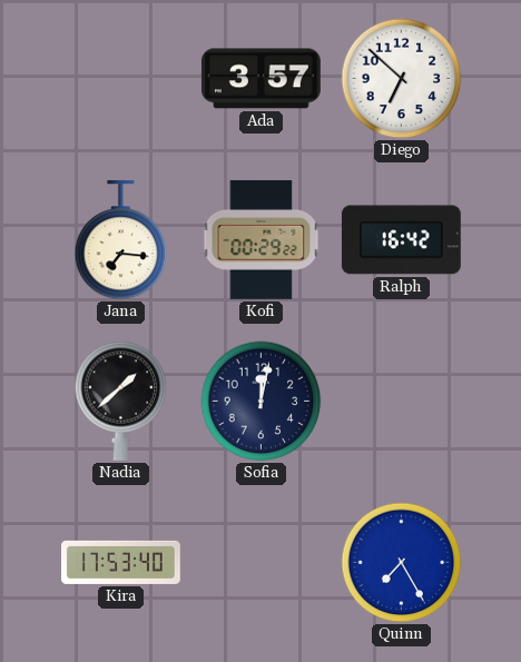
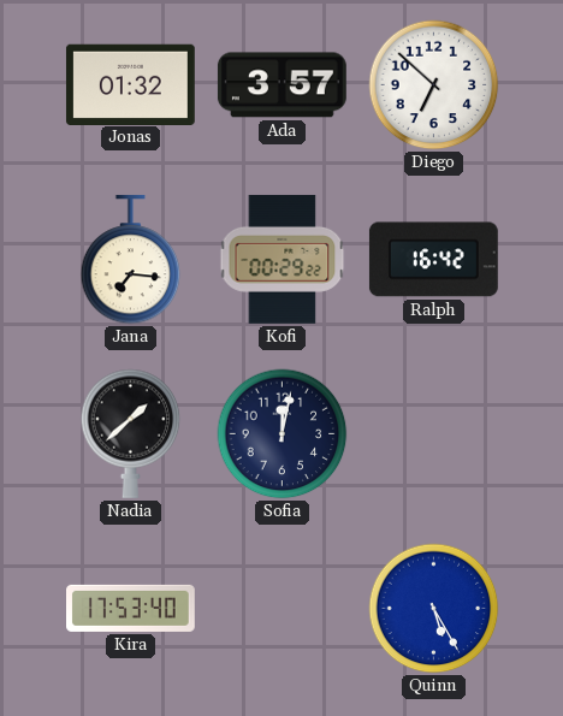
Jonas: none -> 01:32
Quinn: 7:25 -> 5:25
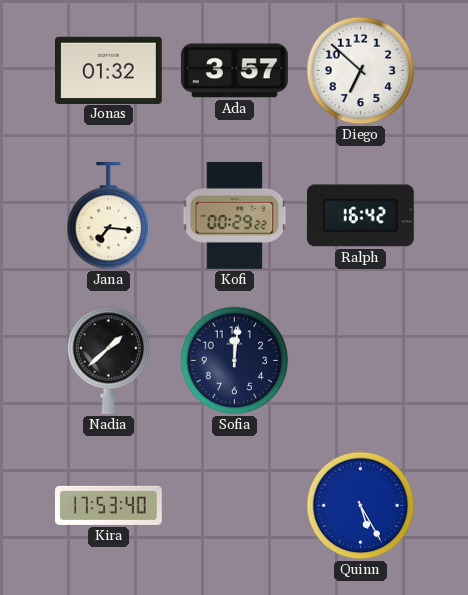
Sofia: 12:02 -> 12:01
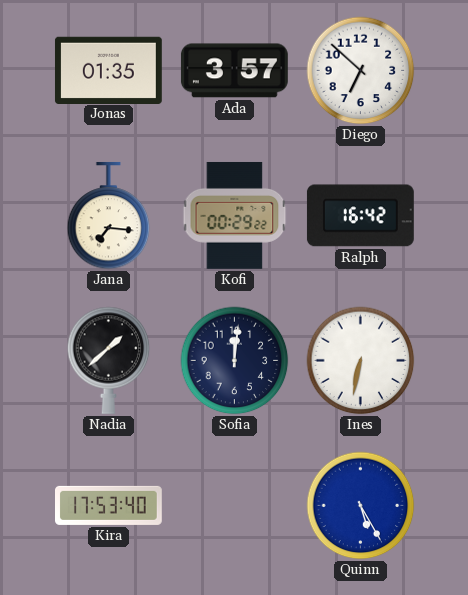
Jonas: 01:32 -> 01:35
Ines: none -> 6:32
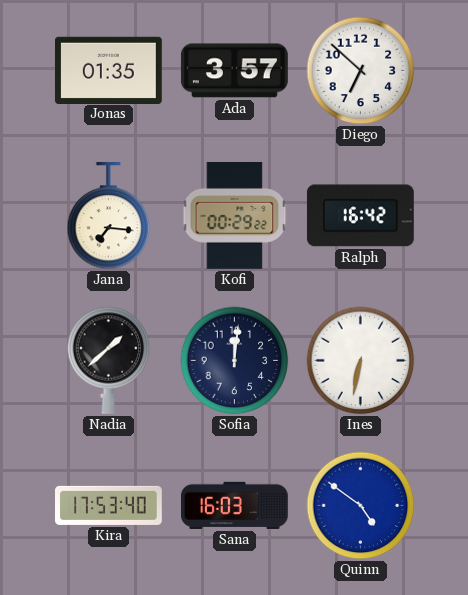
Sana: none -> 16:03
Quinn: 5:25 -> 4:51
